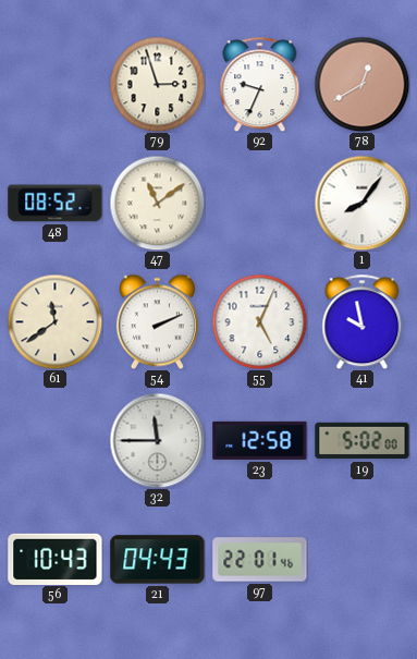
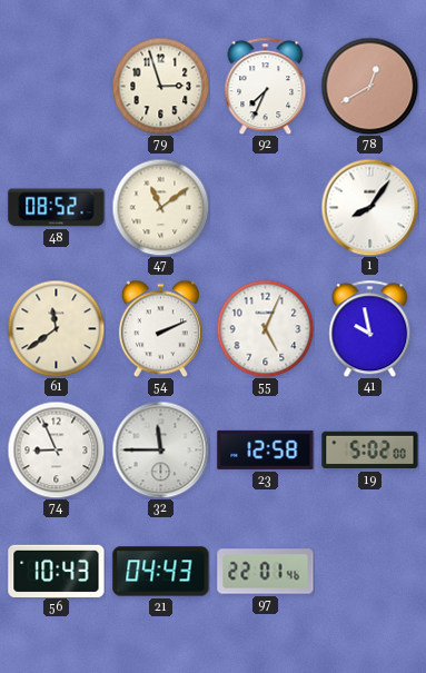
92: 9:34 -> 7:34
74: none -> 8:56
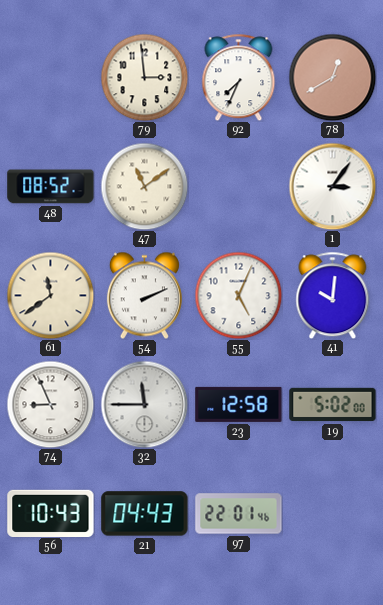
79: 2:57 -> 2:59
1: 8:06 -> 3:06
41: 9:58 -> 10:01
